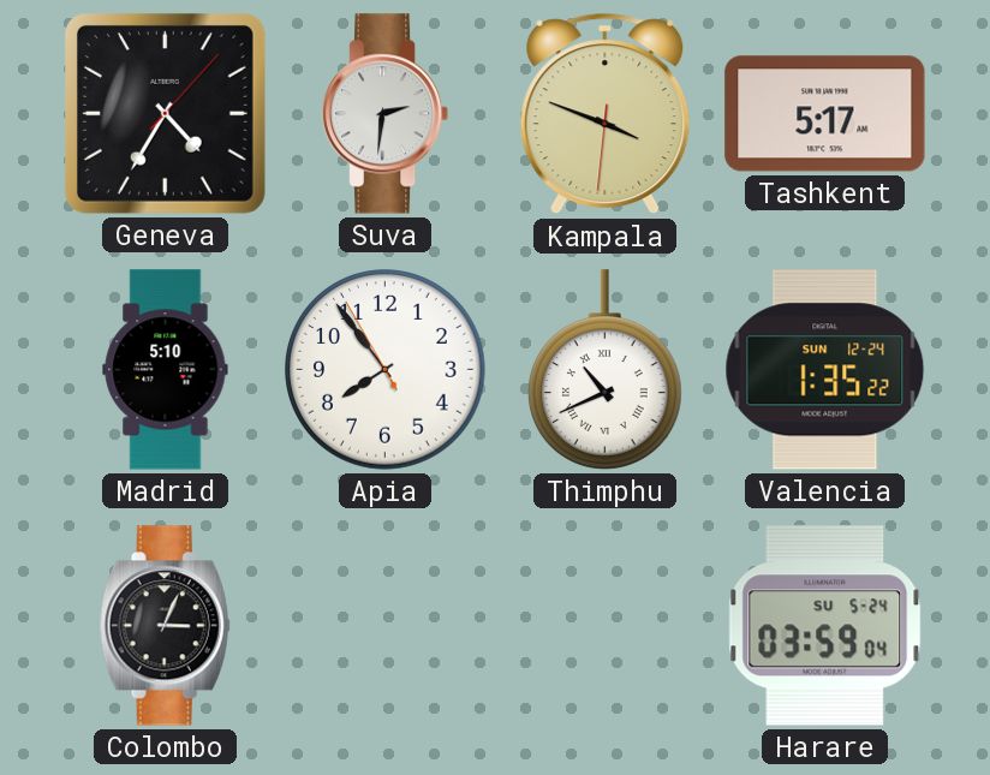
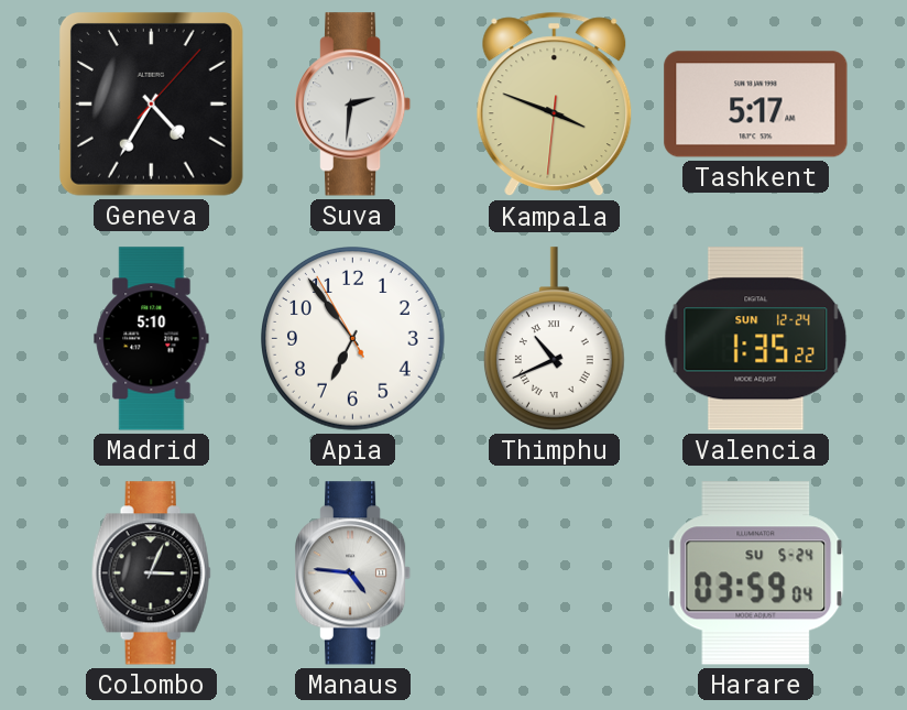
Apia: 7:53 -> 6:53
Manaus: none -> 4:46
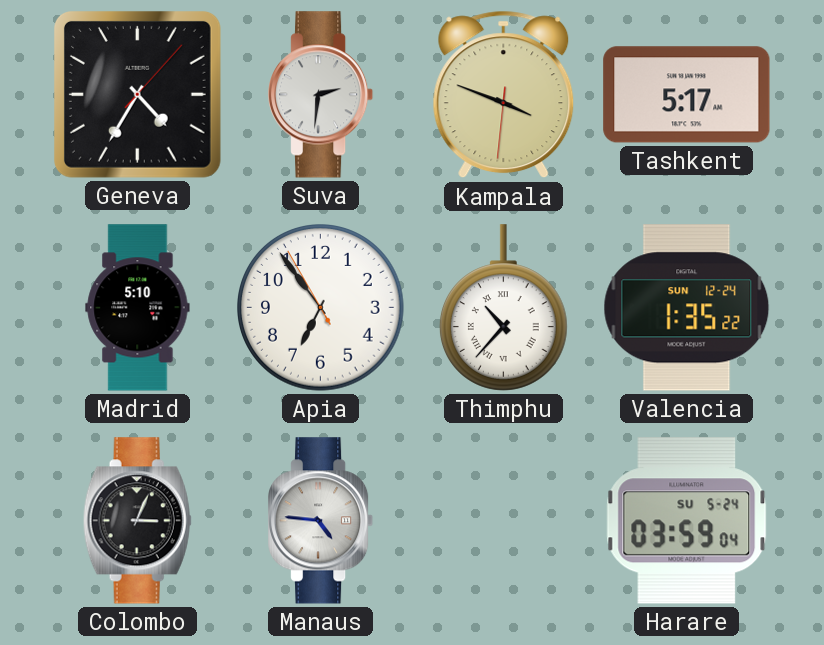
Thimphu: 10:41 -> 10:37
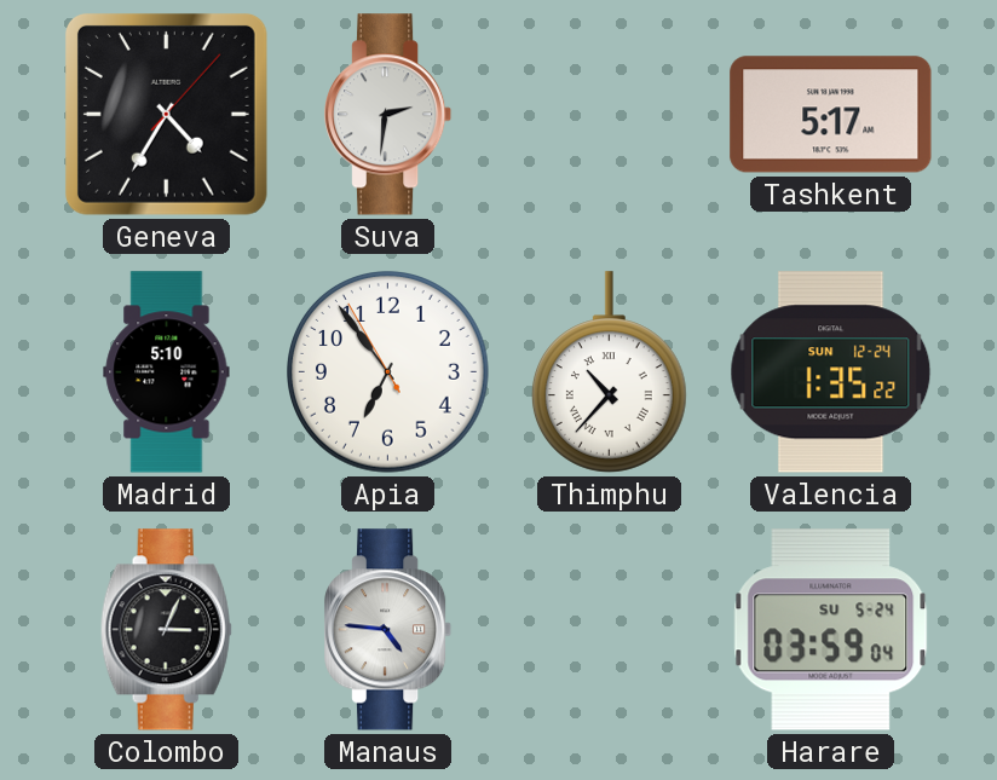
Kampala: 3:48 -> none
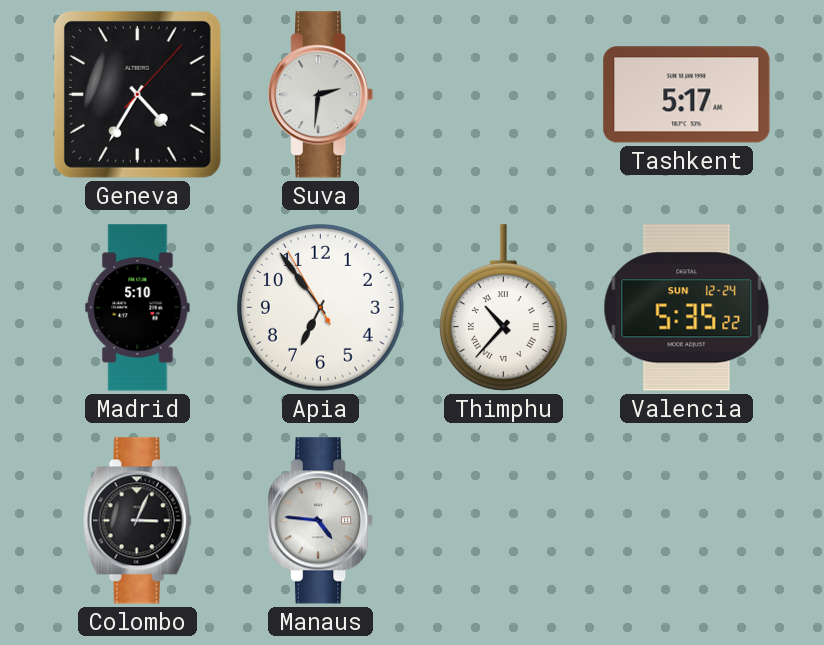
Valencia: 1:35 -> 5:35
Harare: 03:59 -> none
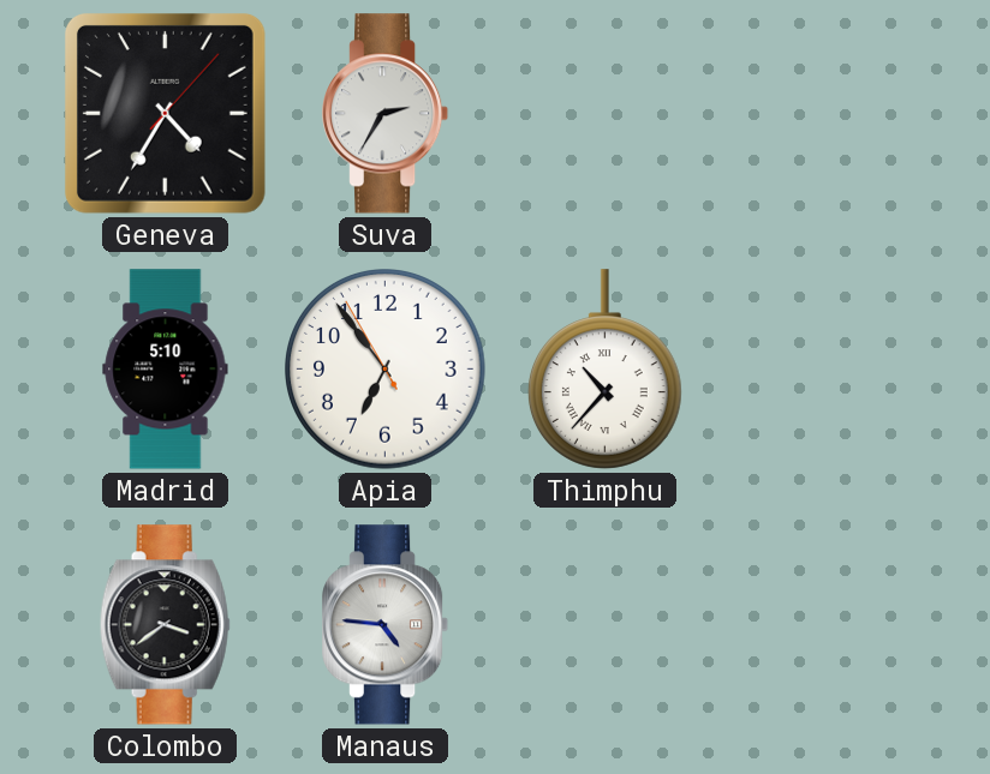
Suva: 2:31 -> 2:35
Tashkent: 5:17 -> none
Valencia: 5:35 -> none
Colombo: 3:04 -> 3:39
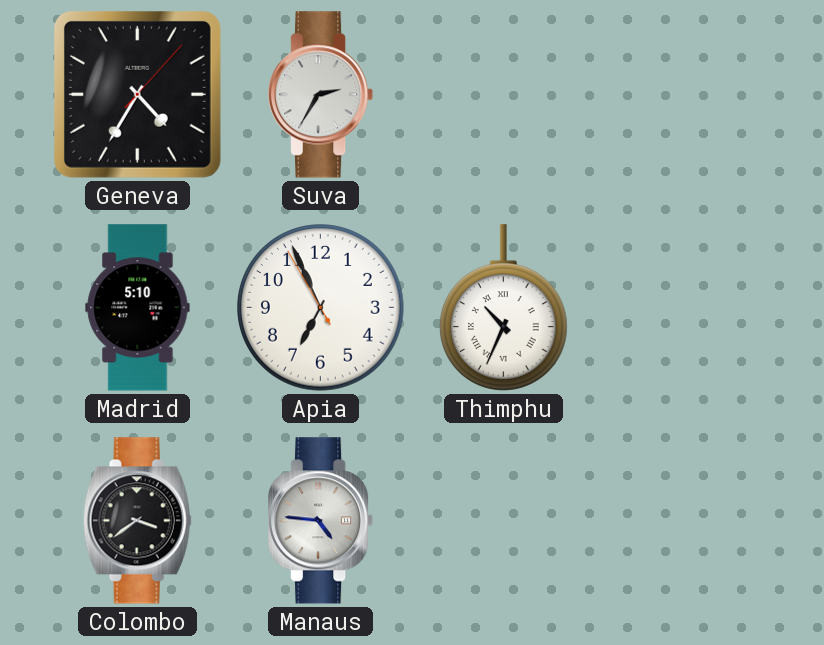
Apia: 6:53 -> 6:55
Thimphu: 10:37 -> 10:34
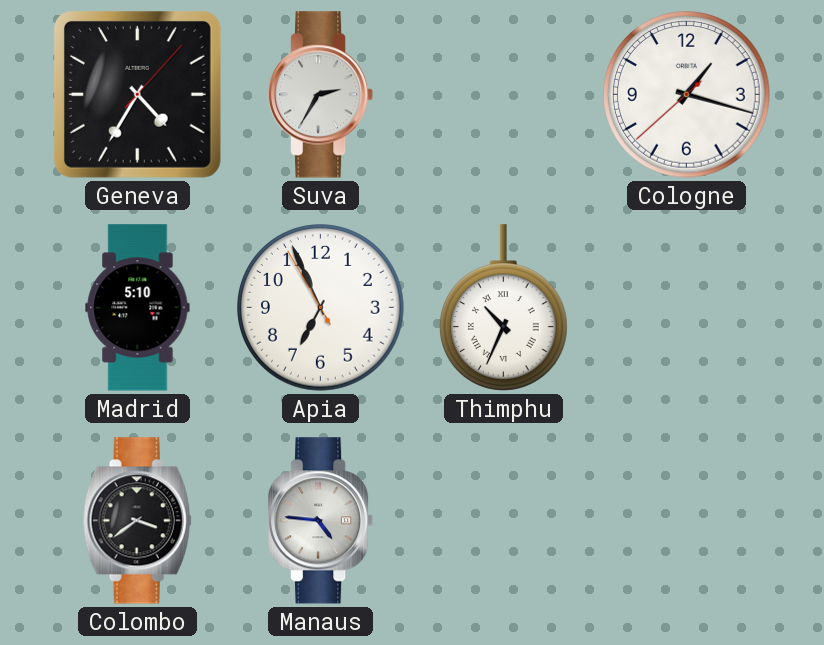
Cologne: none -> 1:17
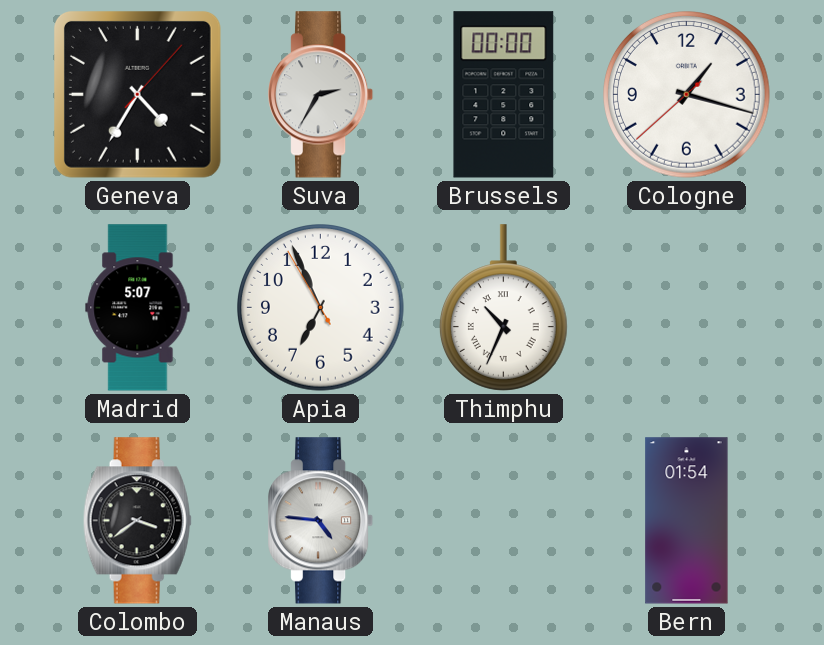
Brussels: none -> 00:00
Madrid: 5:10 -> 5:07
Bern: none -> 01:54
